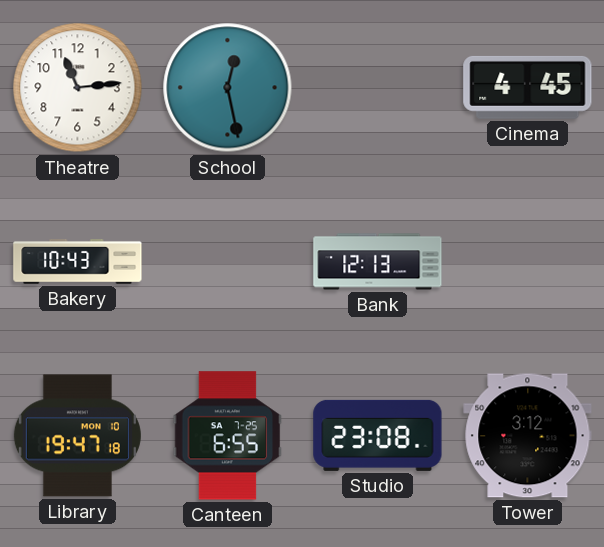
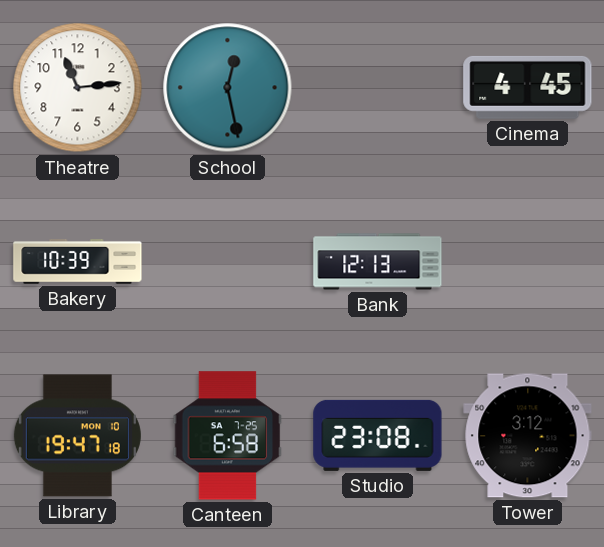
Bakery: 10:43 -> 10:39
Canteen: 6:55 -> 6:58
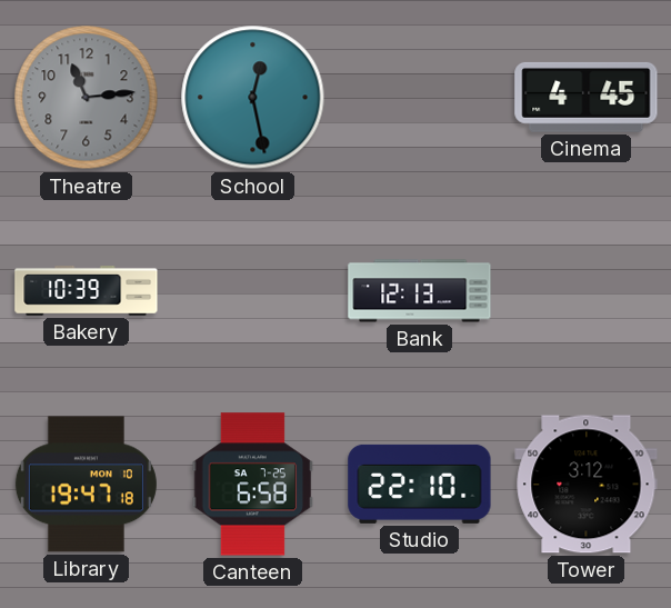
Theatre dial: white -> grey
Studio: 23:08 -> 22:10
